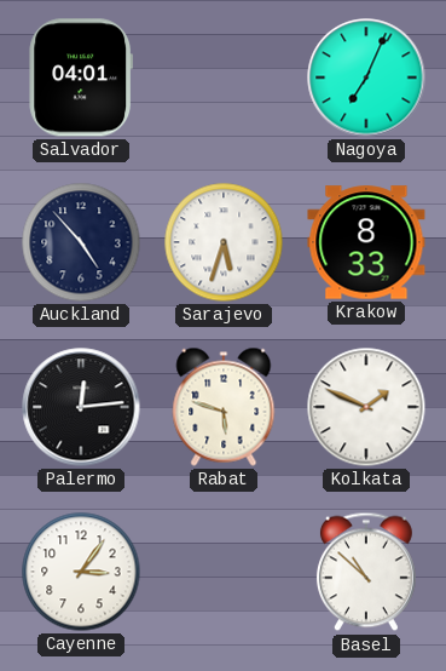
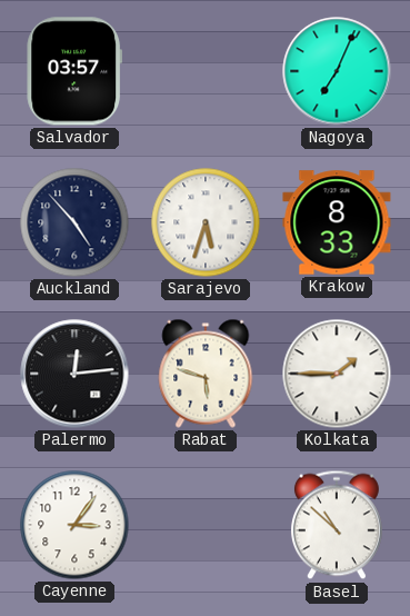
Salvador: 04:01 -> 03:57
Kolkata: 1:49 -> 1:45
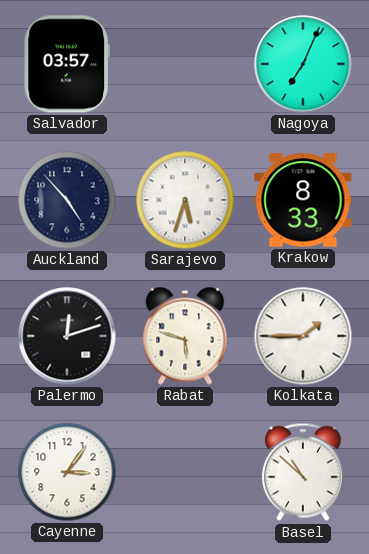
Palermo: 12:14 -> 12:12
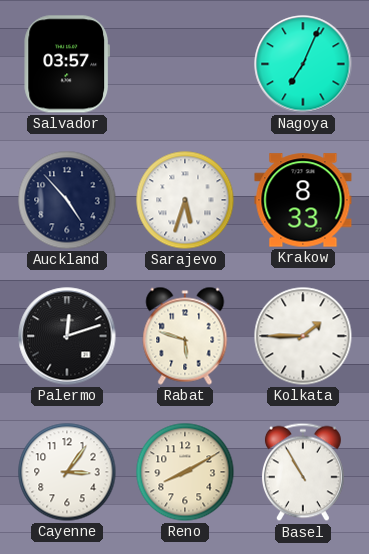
Reno: none -> 8:10
Basel: 10:52 -> 10:55
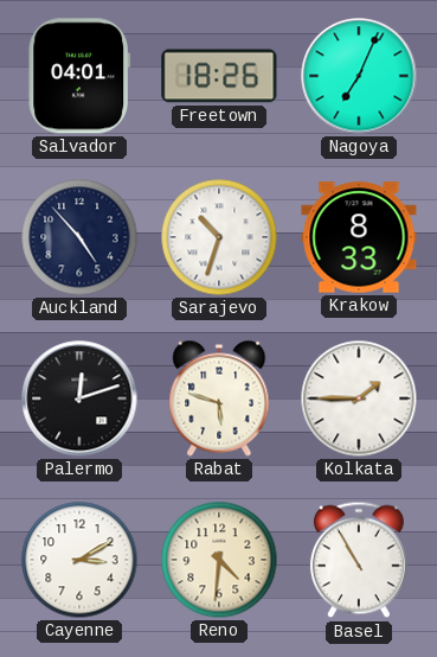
Salvador: 03:57 -> 04:01
Freetown: none -> 18:26
Sarajevo: 5:33 -> 10:33
Cayenne: 3:06 -> 3:10
Reno: 8:10 -> 4:31
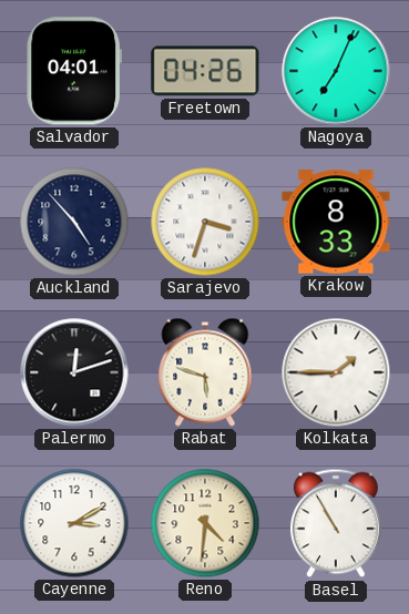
Freetown: 18:26 -> 04:26
Sarajevo: 10:33 -> 3:33
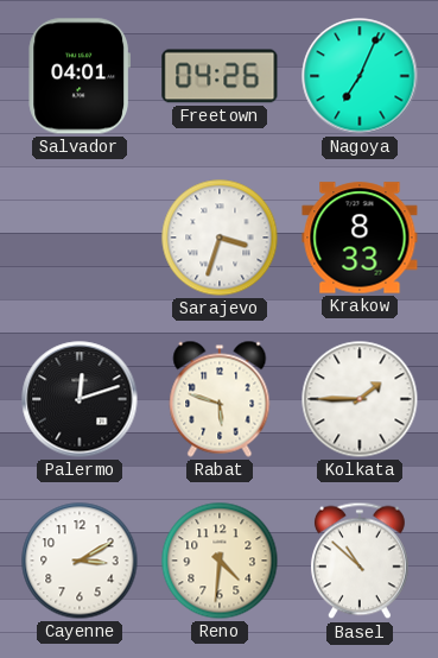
Auckland: 4:53 -> none
Basel: 10:55 -> 10:52
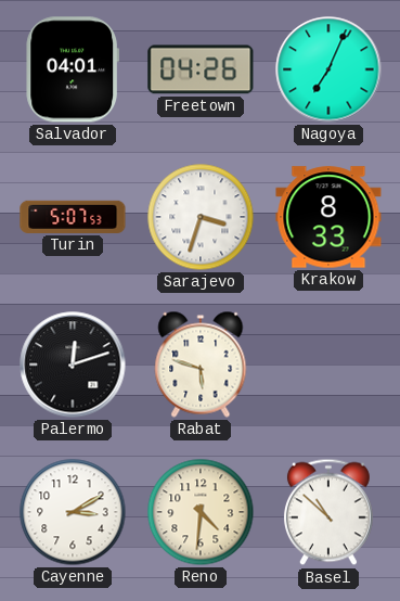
Turin: none -> 5:07
Kolkata: 1:45 -> none
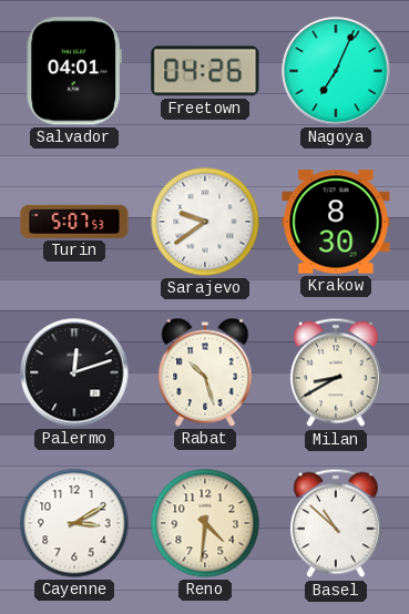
Sarajevo: 3:33 -> 9:39
Krakow: 8:33 -> 8:30
Rabat: 5:48 -> 10:27
Milan: none -> 8:40
